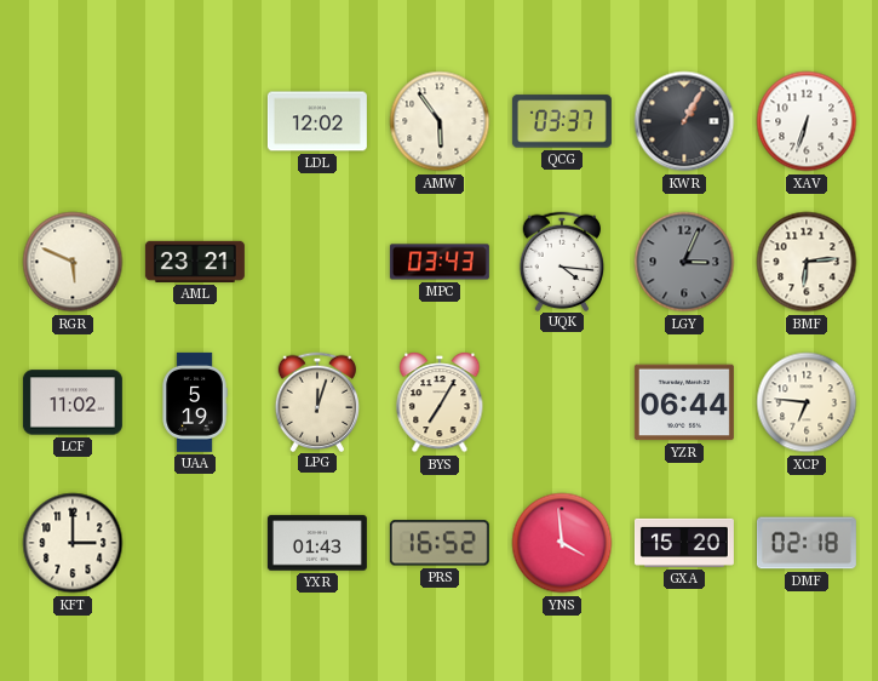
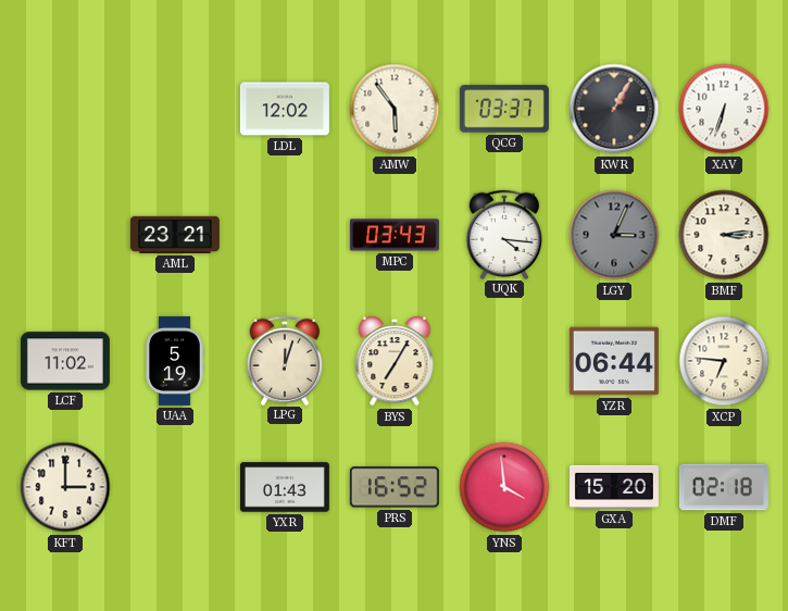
RGR: 5:49 -> none
BMF: 6:14 -> 3:14
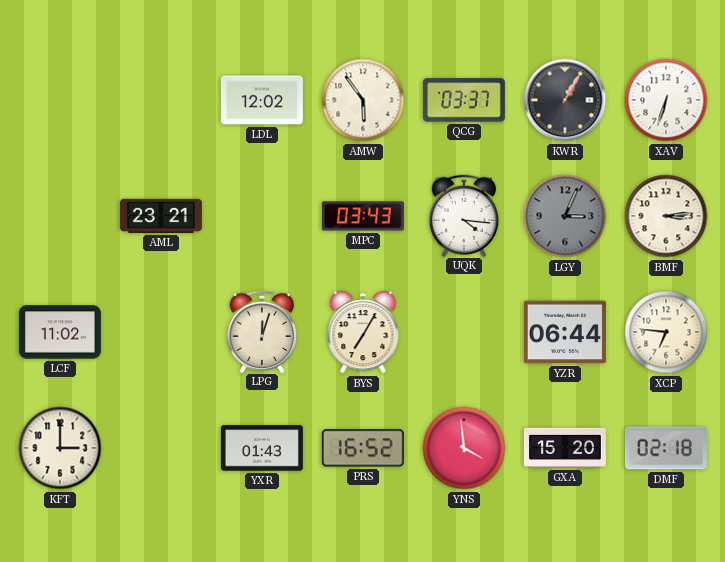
UAA: 5:19 -> none
